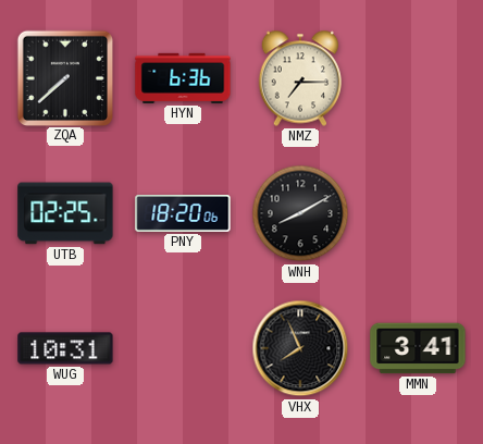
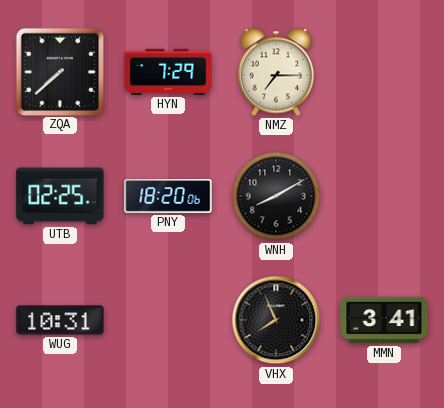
HYN: 6:36 -> 7:29
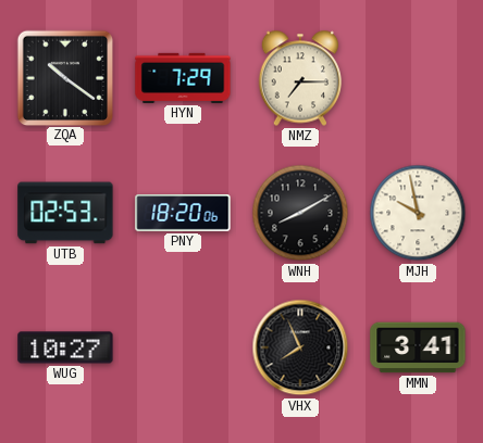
ZQA: 7:38 -> 10:21
UTB: 02:25 -> 02:53
MJH: none -> 9:58
WUG: 10:31 -> 10:27
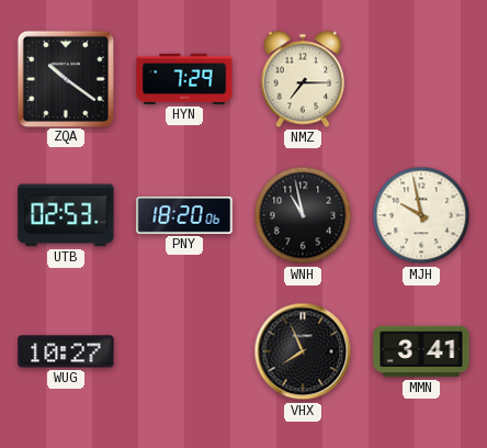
WNH: 8:10 -> 10:58
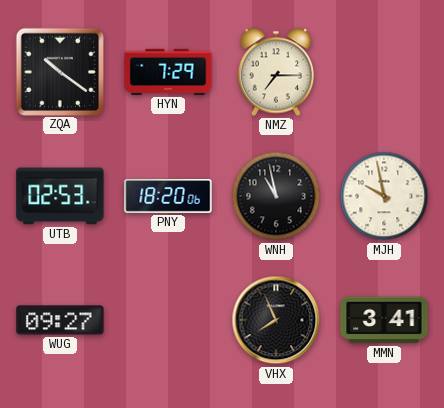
WUG: 10:27 -> 09:27
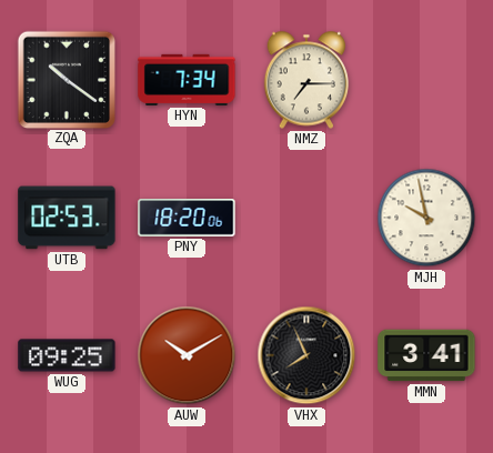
HYN: 7:29 -> 7:34
WNH: 10:58 -> none
WUG: 09:27 -> 09:25
AUW: none -> 10:10
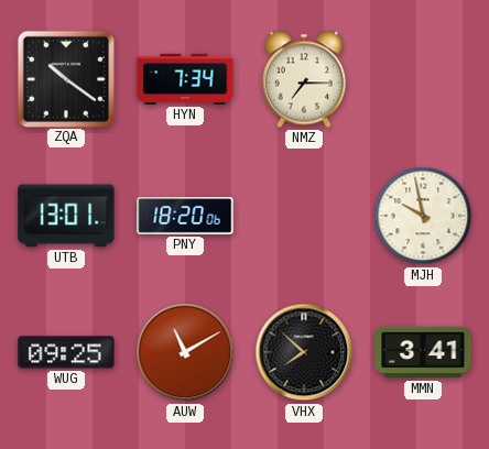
UTB: 02:53 -> 13:01
AUW: 10:10 -> 11:10
VHX: 7:56 -> 7:52
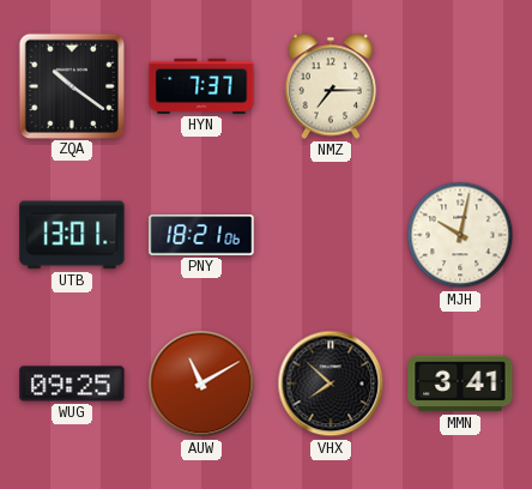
HYN: 7:34 -> 7:37
PNY: 18:20 -> 18:21
MJH: 9:58 -> 10:02
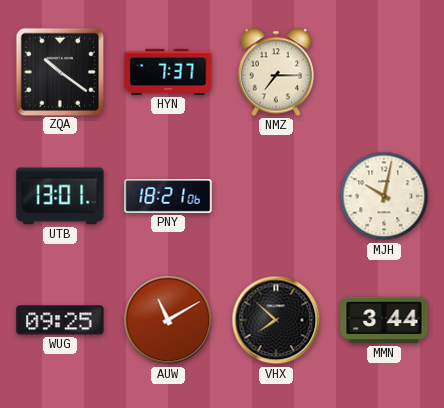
MMN: 3:41 -> 3:44
